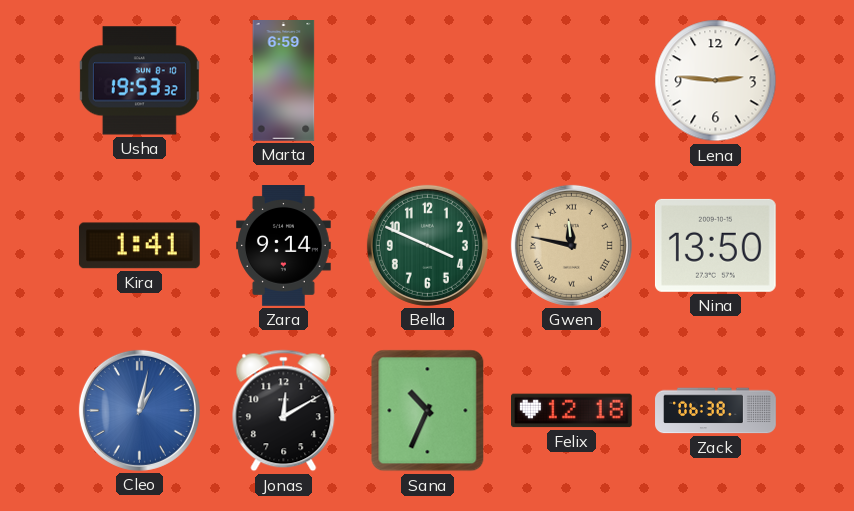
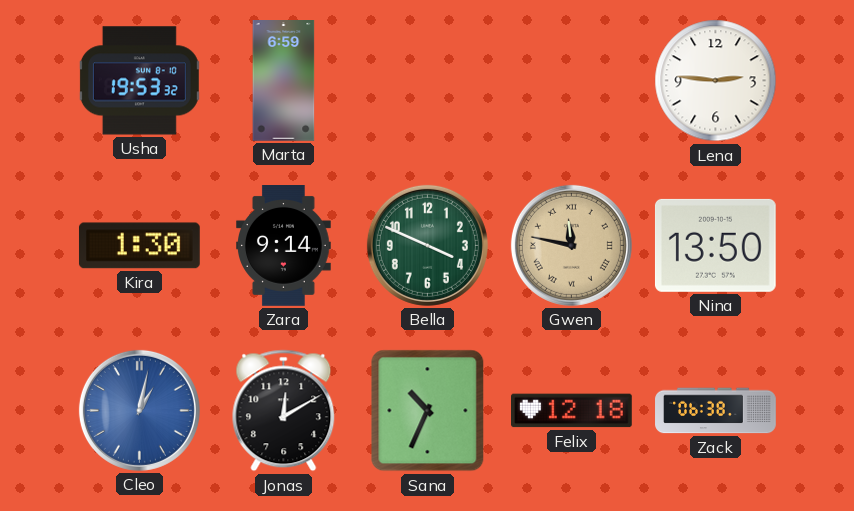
Kira: 1:41 -> 1:30
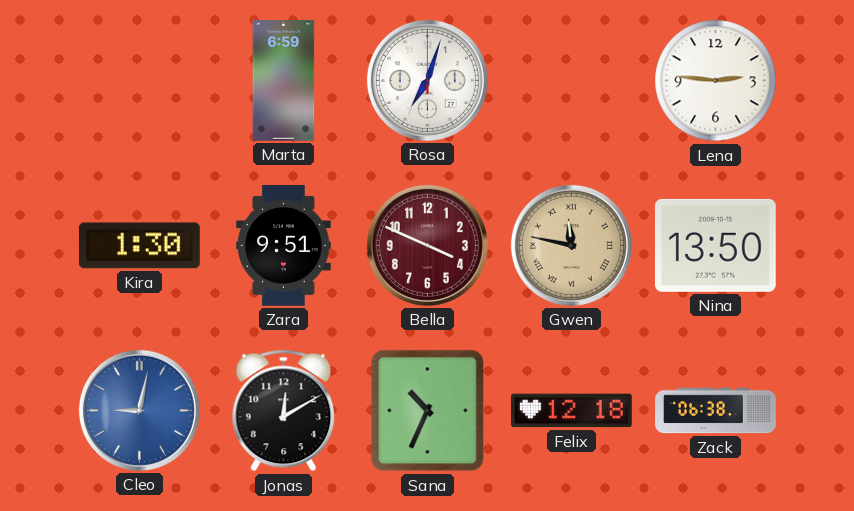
Usha: 19:53 -> none
Rosa: none -> 7:03
Zara: 9:14 -> 9:51
Bella dial: green -> burgundy
Cleo: 1:02 -> 9:02
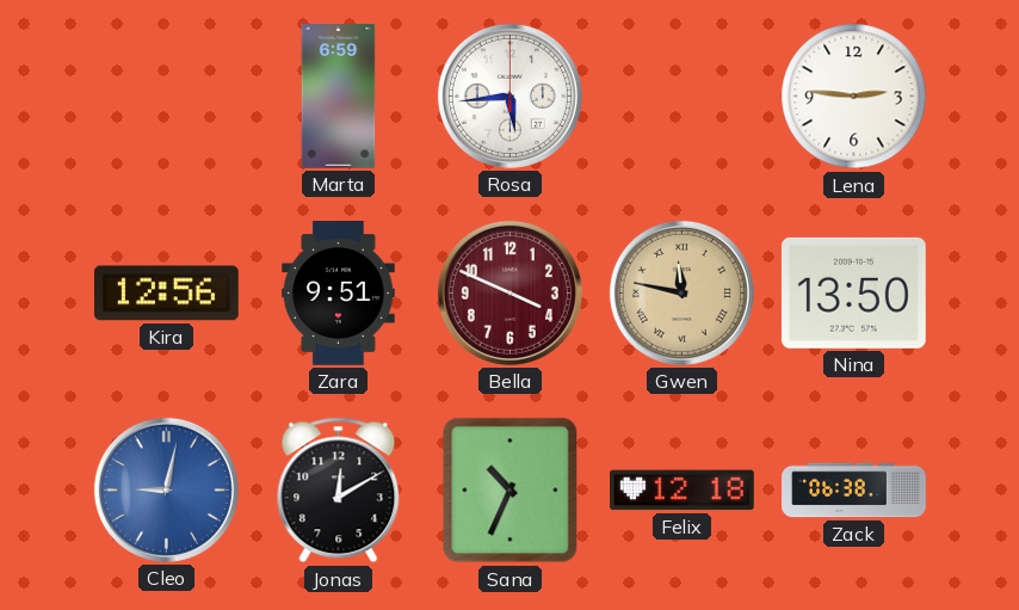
Rosa: 7:03 -> 5:44
Kira: 1:30 -> 12:56
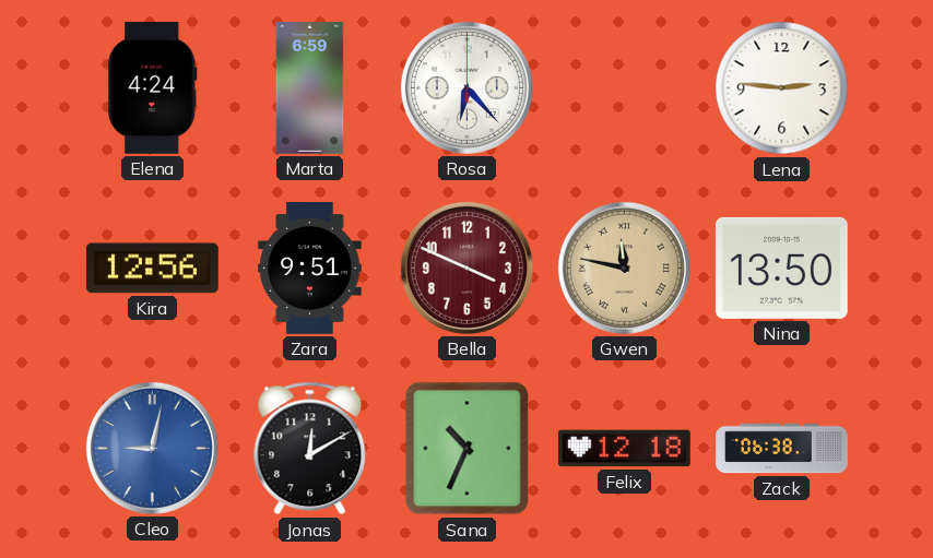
Elena: none -> 4:24
Rosa: 5:44 -> 6:23
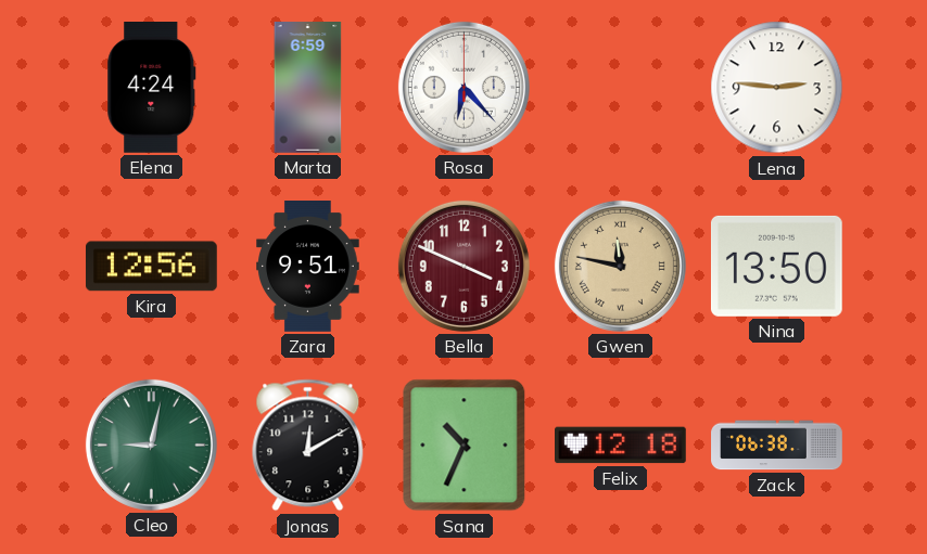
Cleo dial: blue -> green
